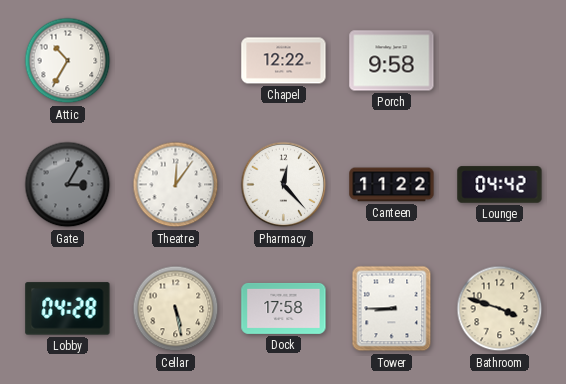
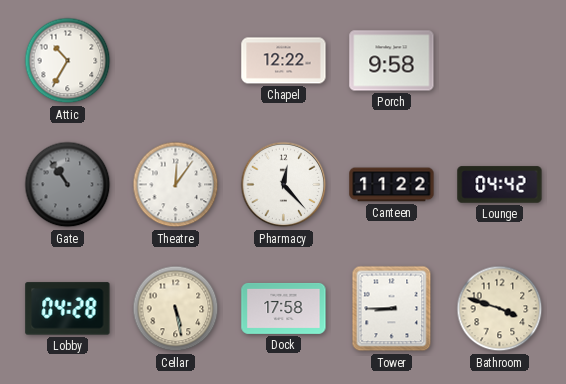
Gate: 3:05 -> 10:54
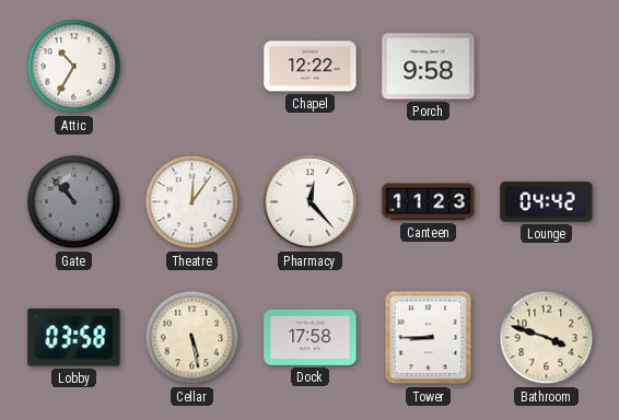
Gate: 10:54 -> 10:53
Canteen: 11:22 -> 11:23
Lobby: 04:28 -> 03:58
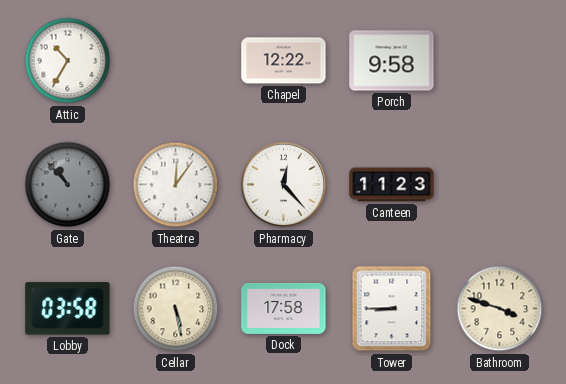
Lounge: 04:42 -> none
